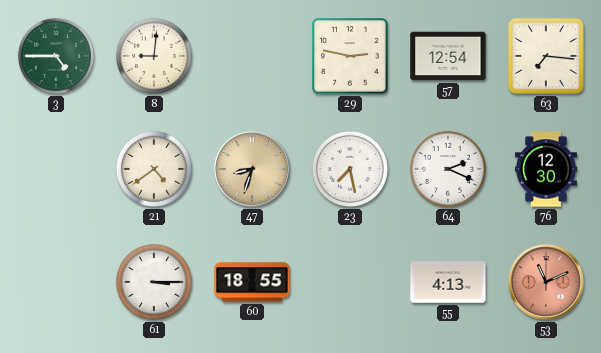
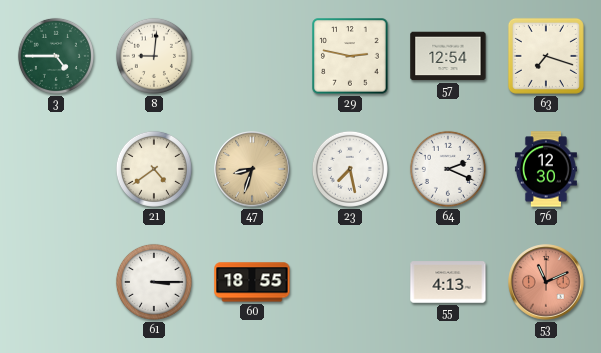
63: 7:16 -> 7:18
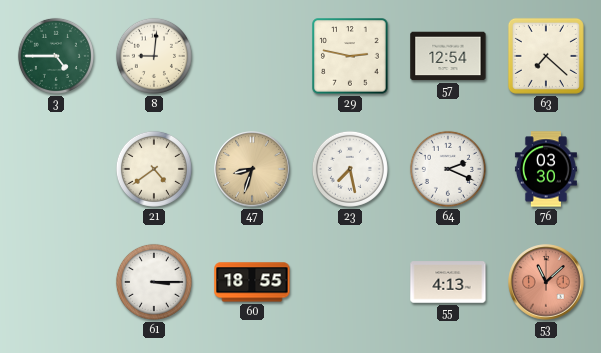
63: 7:18 -> 7:22
76: 12:30 -> 03:30
53: 11:11 -> 11:08
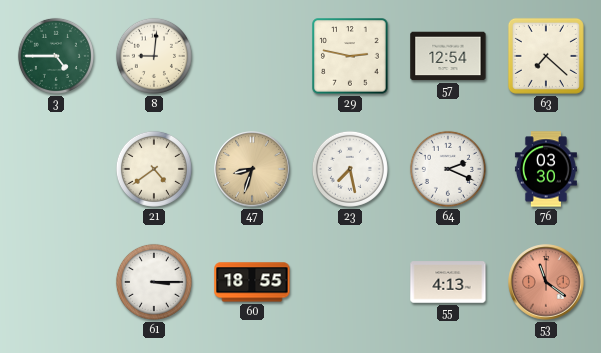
53: 11:08 -> 11:21
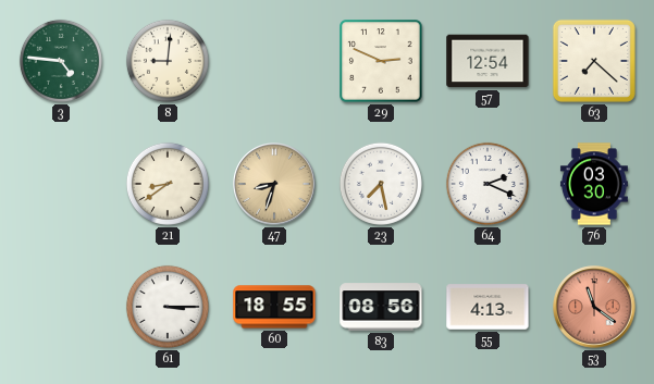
3: 4:45 -> 4:46
29: 2:47 -> 2:49
21: 4:39 -> 8:39
83: none -> 08:56
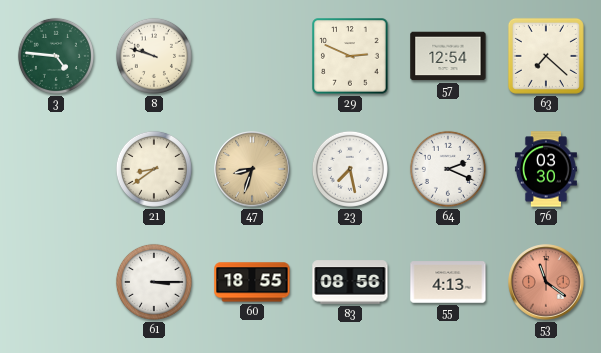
8: 9:01 -> 9:48
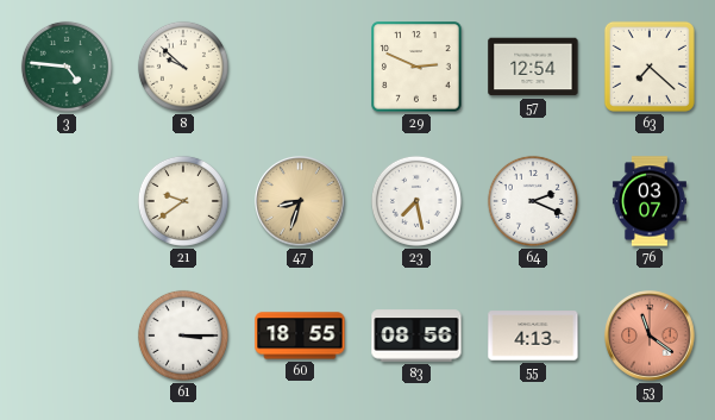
8: 9:48 -> 9:52
21: 8:39 -> 9:39
76: 03:30 -> 03:07
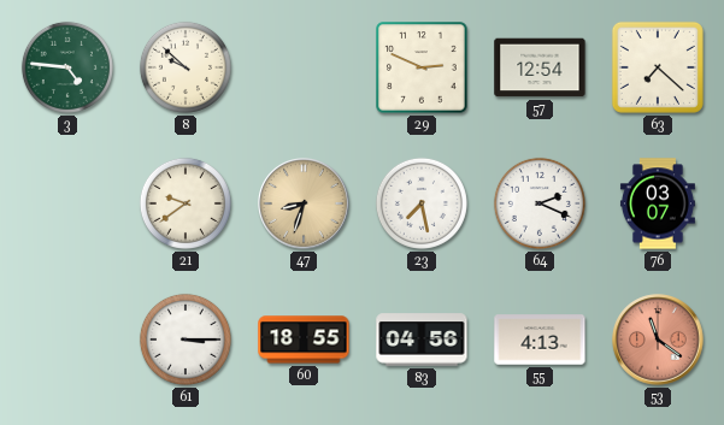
83: 08:56 -> 04:56
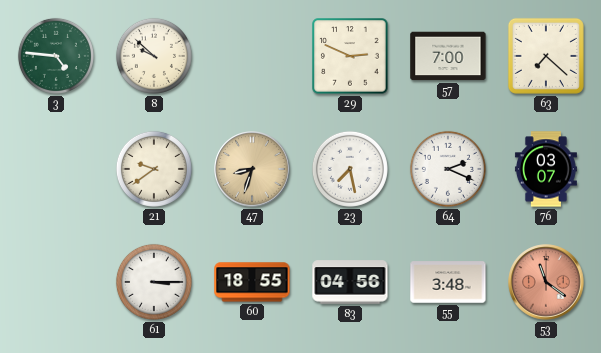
57: 12:54 -> 7:00
55: 4:13 -> 3:48
